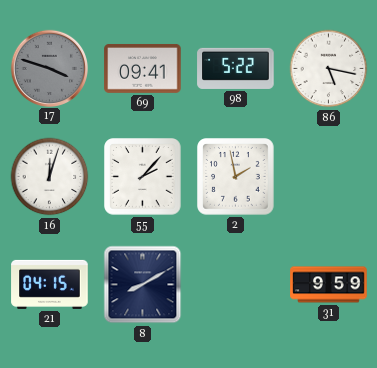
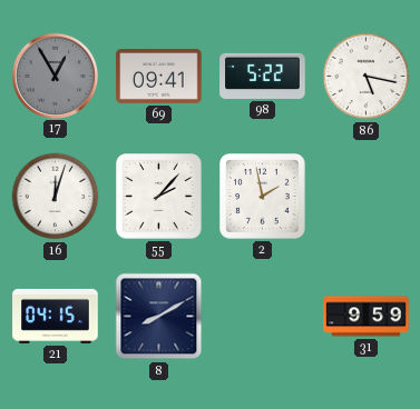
17: 3:48 -> 12:55
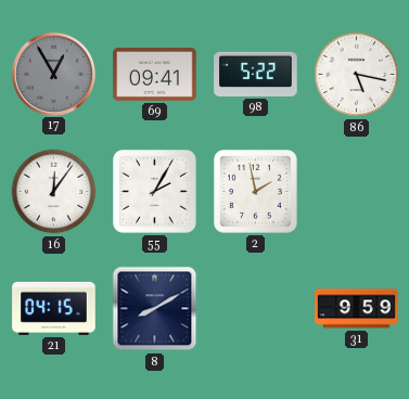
16: 12:03 -> 12:06
55: 2:07 -> 2:05
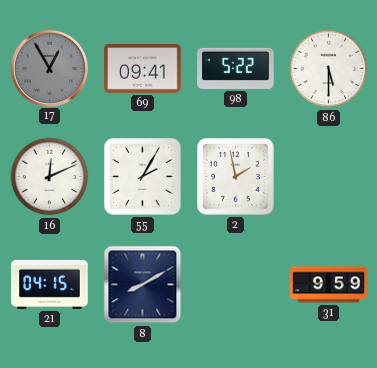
86: 5:17 -> 5:30
16: 12:06 -> 12:11
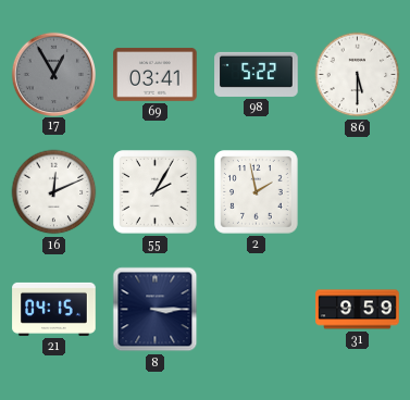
69: 09:41 -> 03:41
8: 8:10 -> 3:15
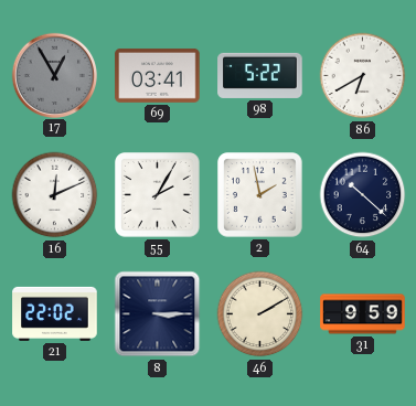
86: 5:30 -> 6:40
64: none -> 10:22
21: 04:15 -> 22:02
46: none -> 2:10
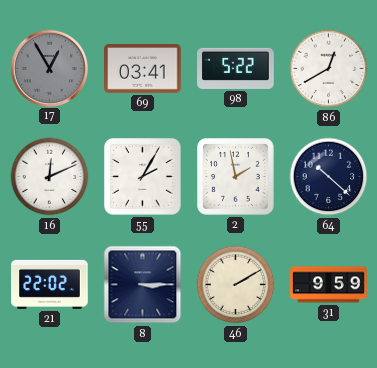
86: 6:40 -> 12:40
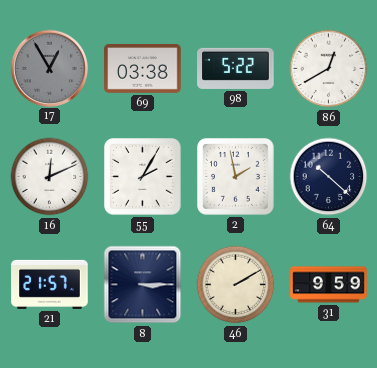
69: 03:41 -> 03:38
21: 22:02 -> 21:57
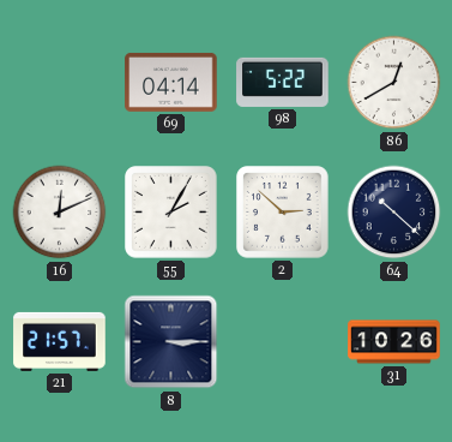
17: 12:55 -> none
69: 03:38 -> 04:14
2: 1:58 -> 2:52
46: 2:10 -> none
31: 9:59 -> 10:26
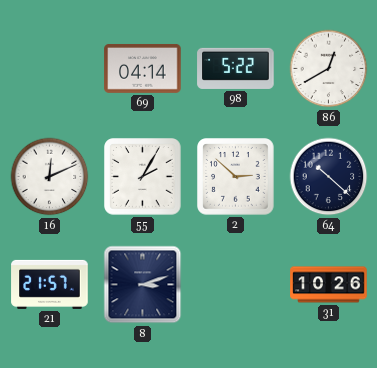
8: 3:15 -> 3:12
